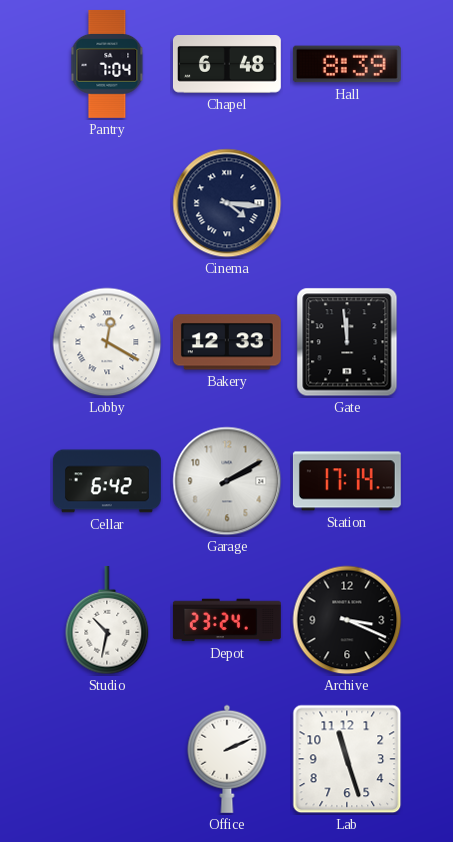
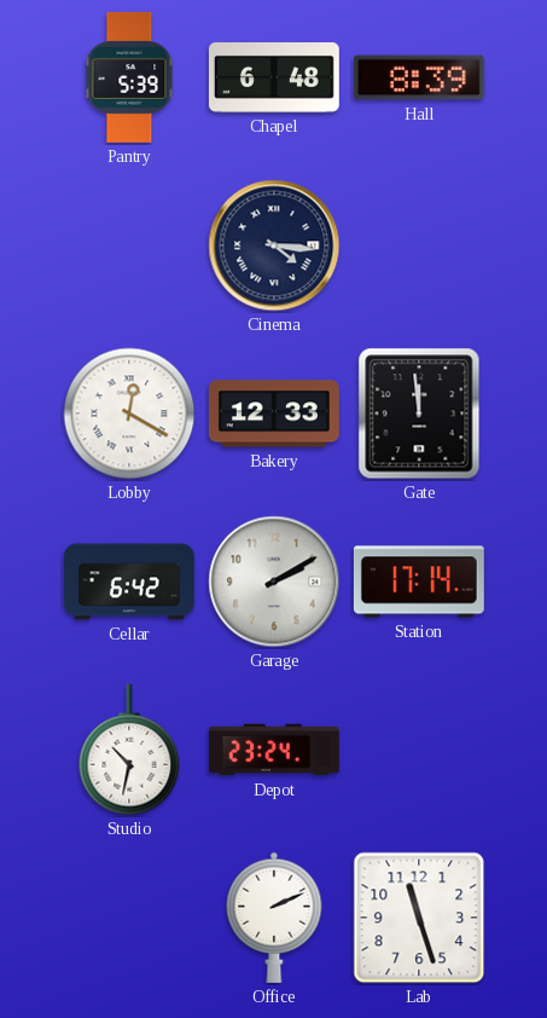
Pantry: 7:04 -> 5:39
Archive: 3:19 -> none
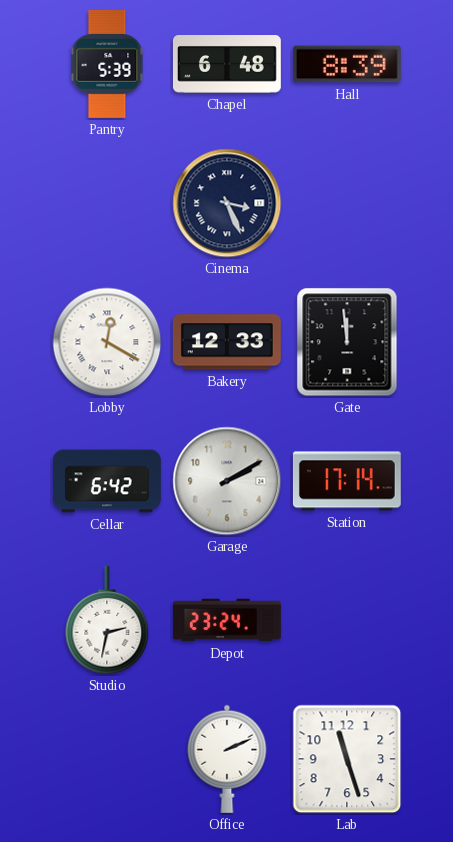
Cinema: 4:16 -> 3:26
Studio: 10:32 -> 2:32
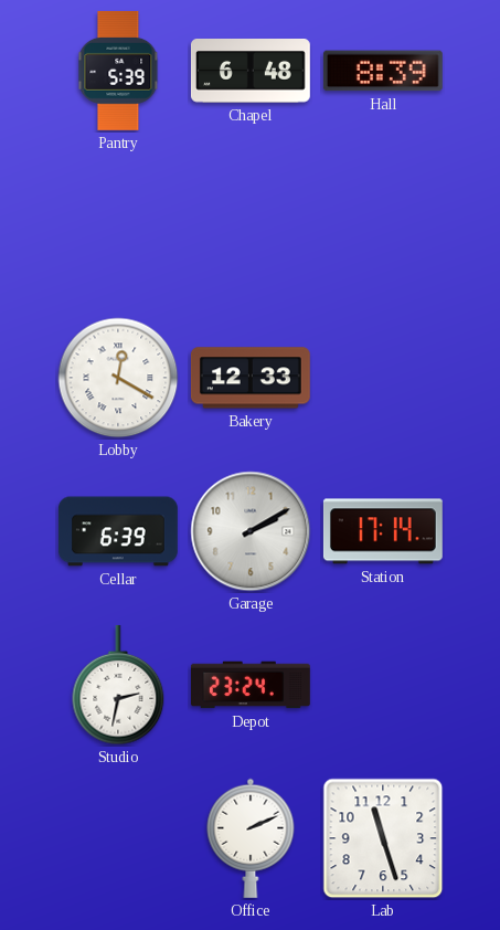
Cinema: 3:26 -> none
Gate: 11:59 -> none
Cellar: 6:42 -> 6:39
